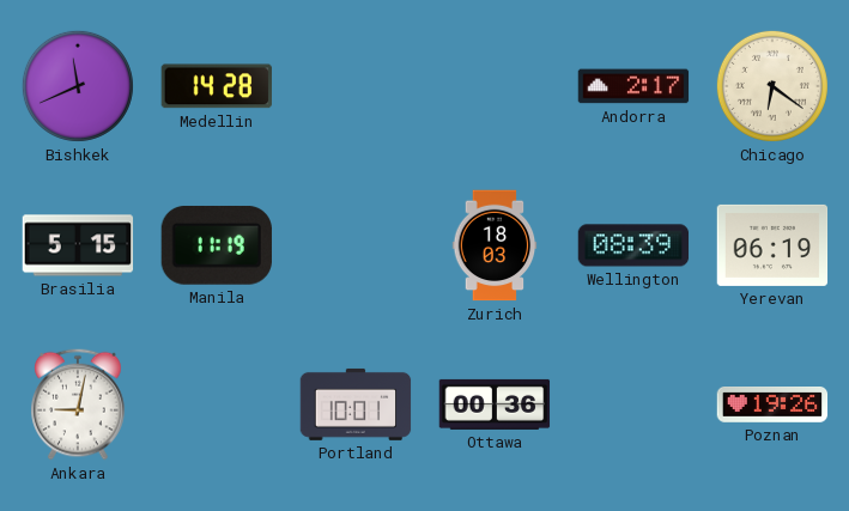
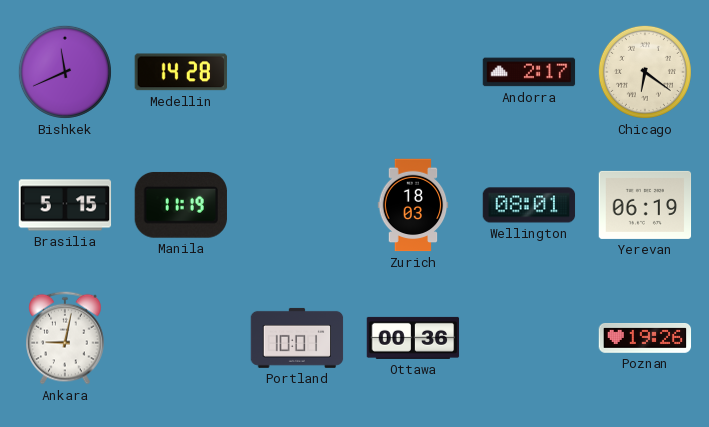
Wellington: 08:39 -> 08:01
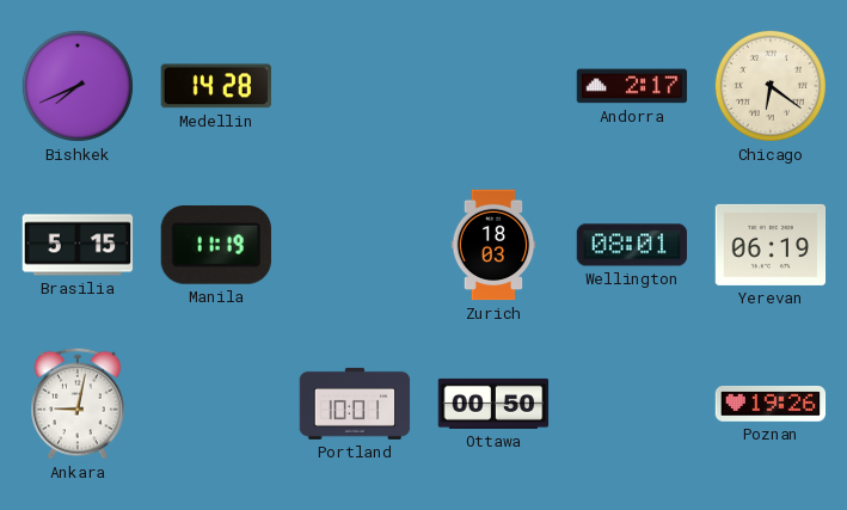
Bishkek: 11:41 -> 7:41
Ottawa: 00:36 -> 00:50
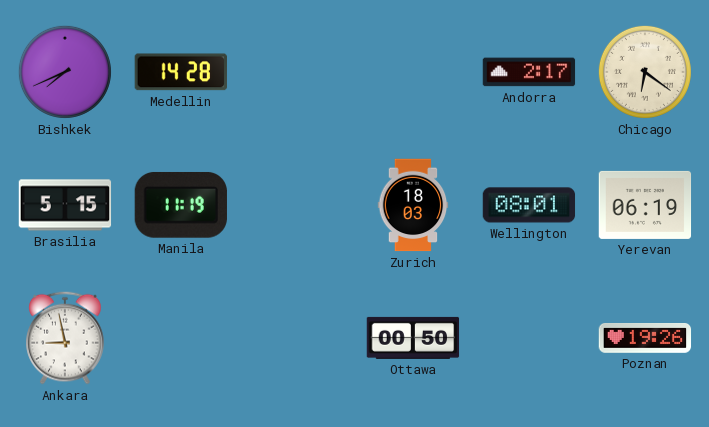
Ankara: 9:02 -> 8:58
Portland: 10:01 -> none
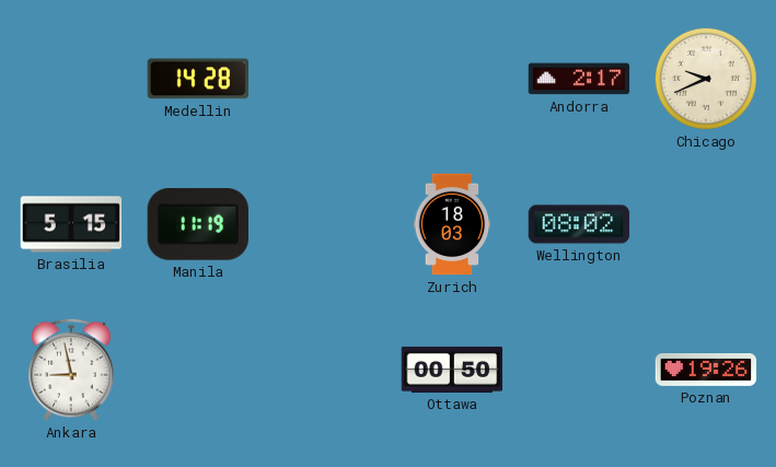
Bishkek: 7:41 -> none
Chicago: 6:21 -> 9:41
Wellington: 08:01 -> 08:02
Yerevan: 06:19 -> none
